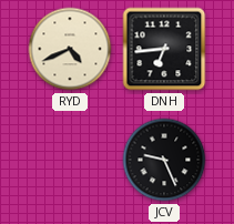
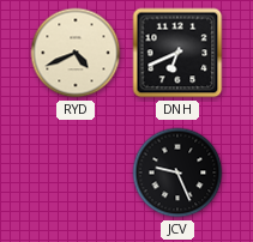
DNH: 6:44 -> 6:41
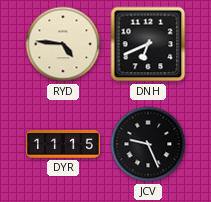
RYD: 4:41 -> 4:46
DYR: none -> 11:15
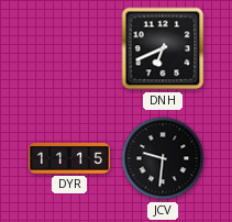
RYD: 4:46 -> none
JCV: 9:26 -> 9:31
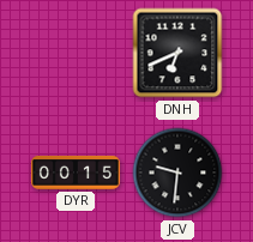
DYR: 11:15 -> 00:15
